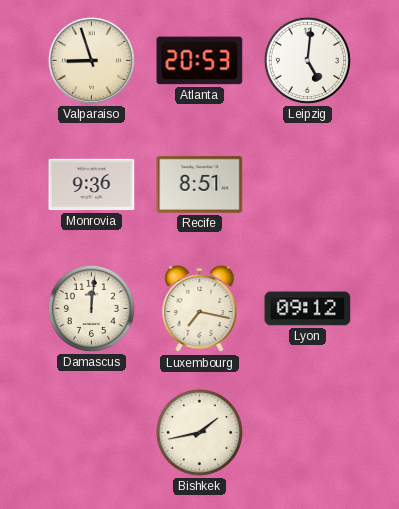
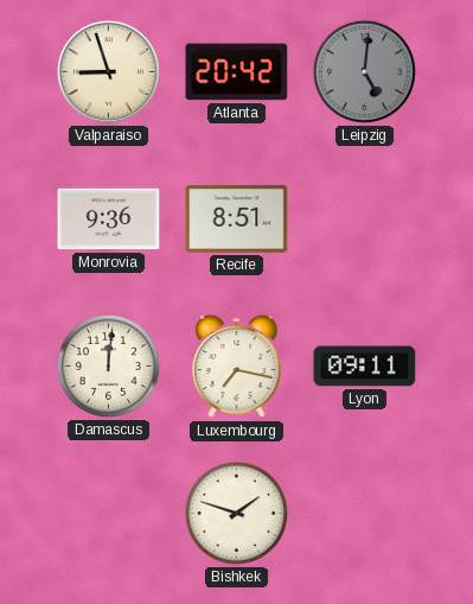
Atlanta: 20:53 -> 20:42
Leipzig dial: white -> grey
Lyon: 09:12 -> 09:11
Bishkek: 1:43 -> 1:48
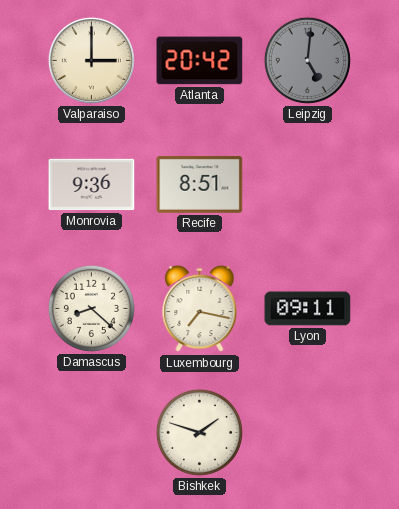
Valparaiso: 8:57 -> 3:00
Damascus: 12:01 -> 8:22
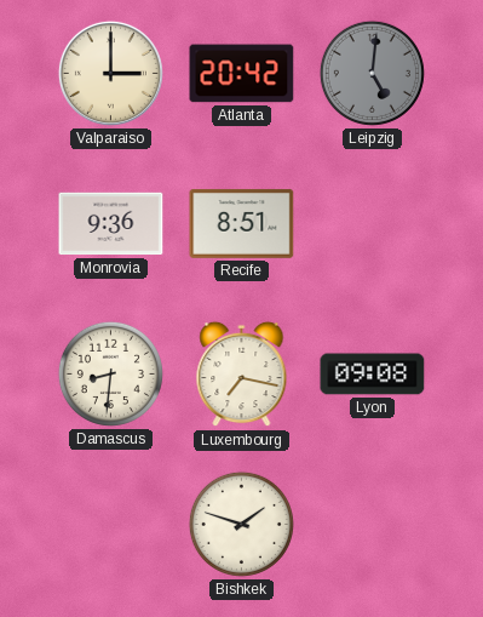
Damascus: 8:22 -> 8:31
Lyon: 09:11 -> 09:08
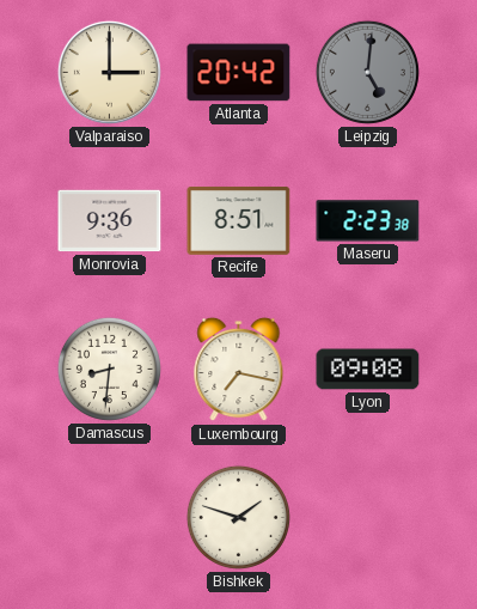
Maseru: none -> 2:23
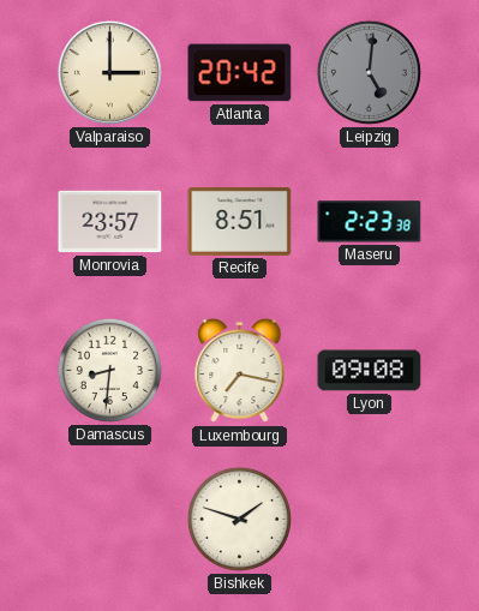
Monrovia: 9:36 -> 23:57
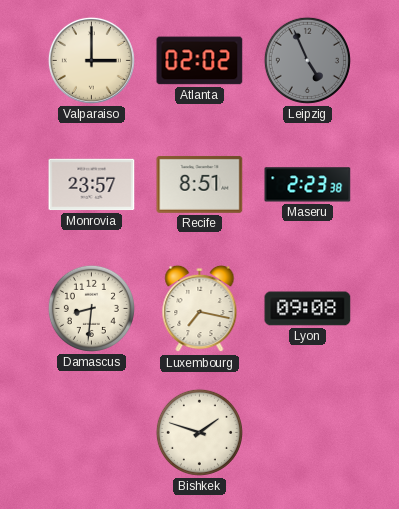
Atlanta: 20:42 -> 02:02
Leipzig: 5:01 -> 4:56
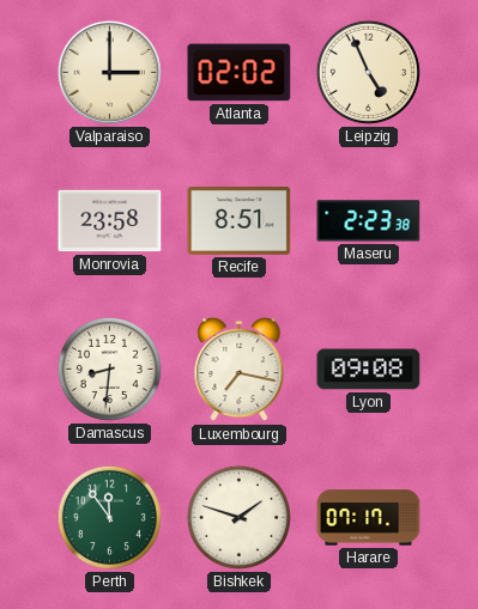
Leipzig dial: grey -> cream
Monrovia: 23:57 -> 23:58
Perth: none -> 11:54
Harare: none -> 07:17
